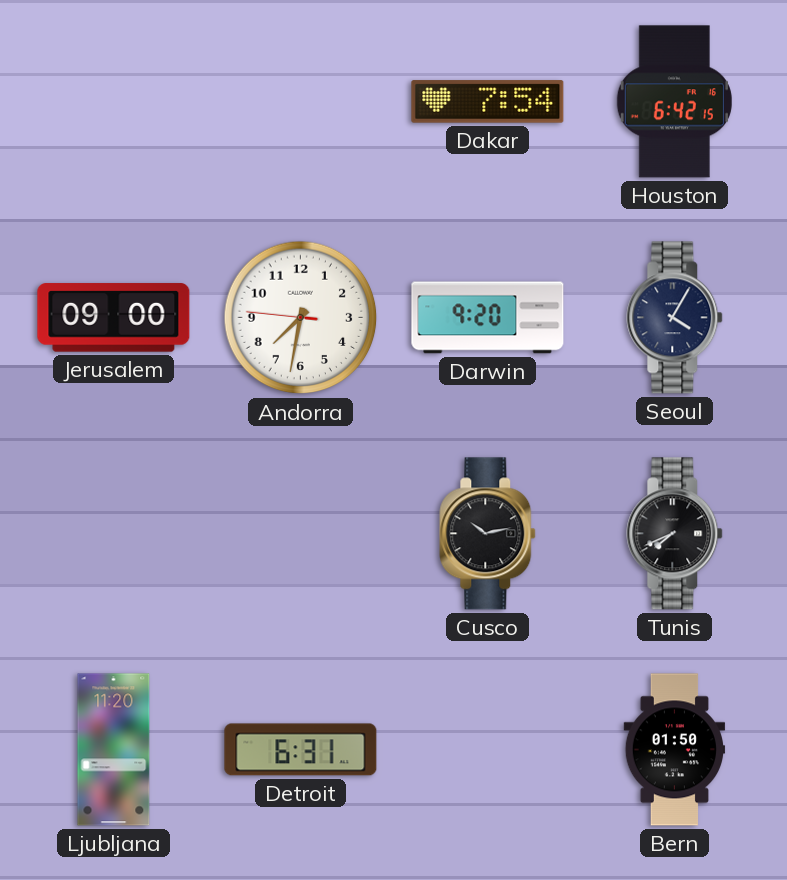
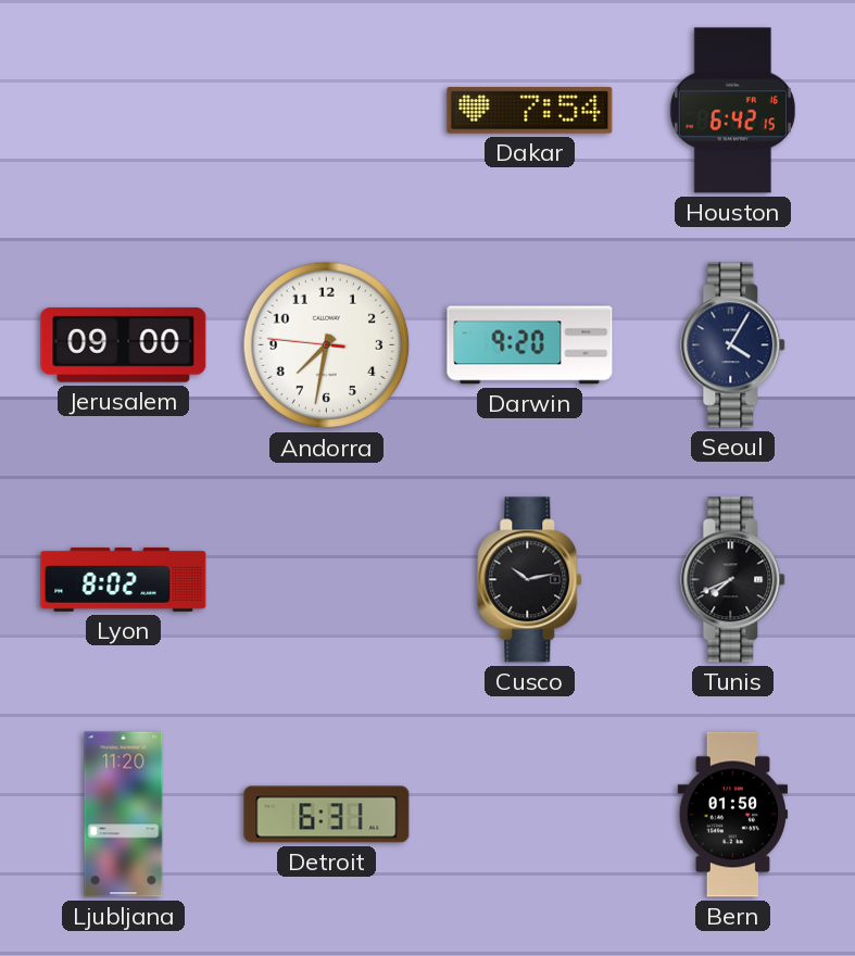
Lyon: none -> 8:02
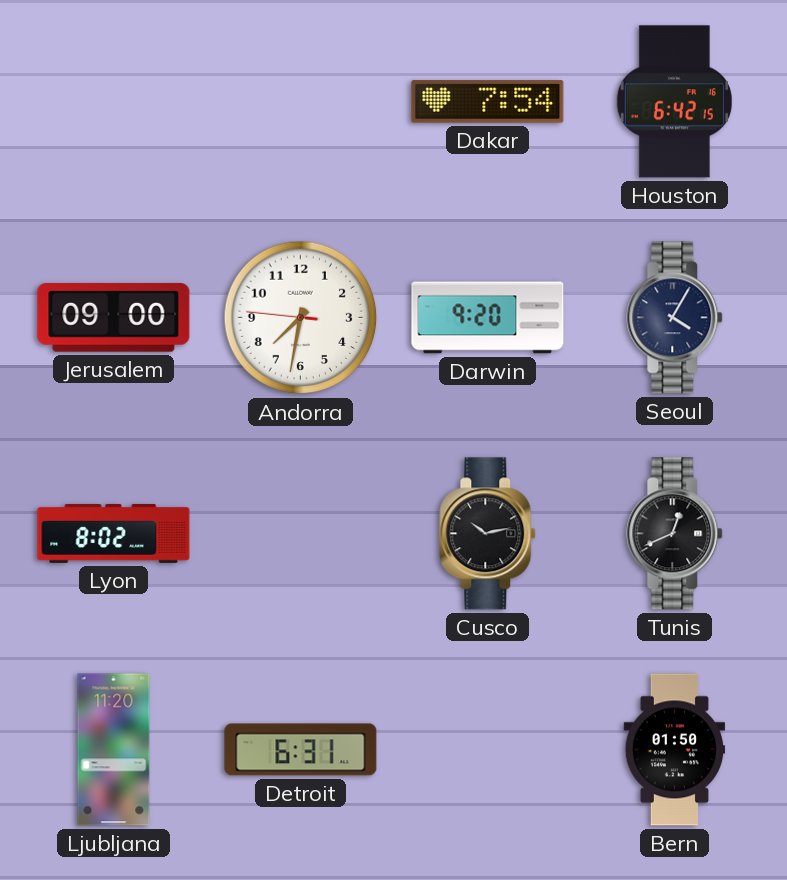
Tunis: 7:41 -> 12:41
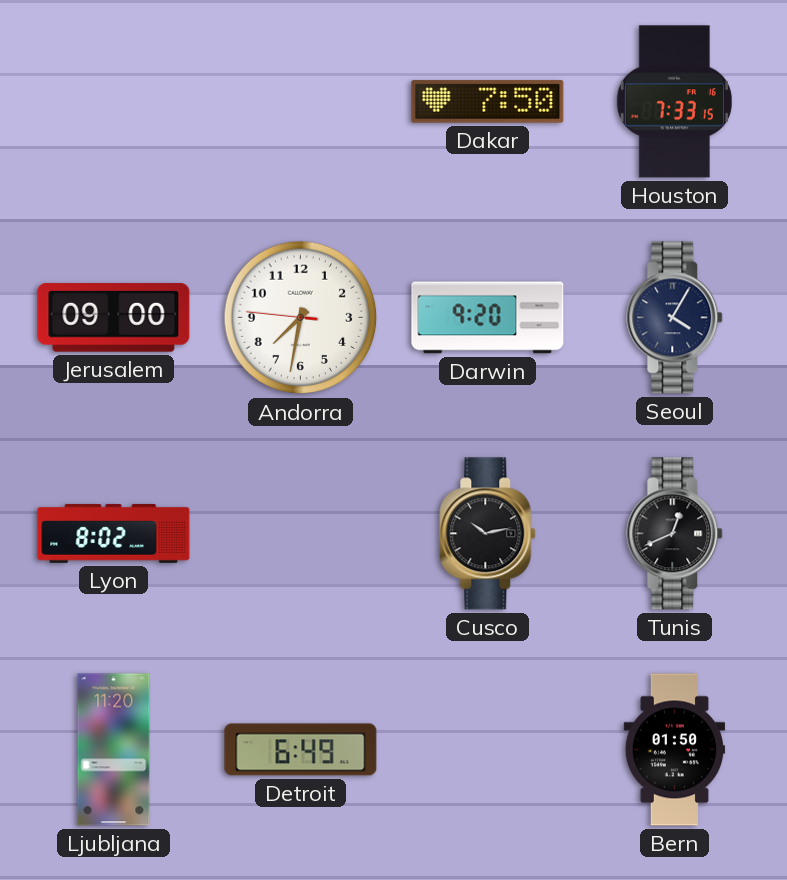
Dakar: 7:54 -> 7:50
Houston: 6:42 -> 7:33
Detroit: 6:31 -> 6:49
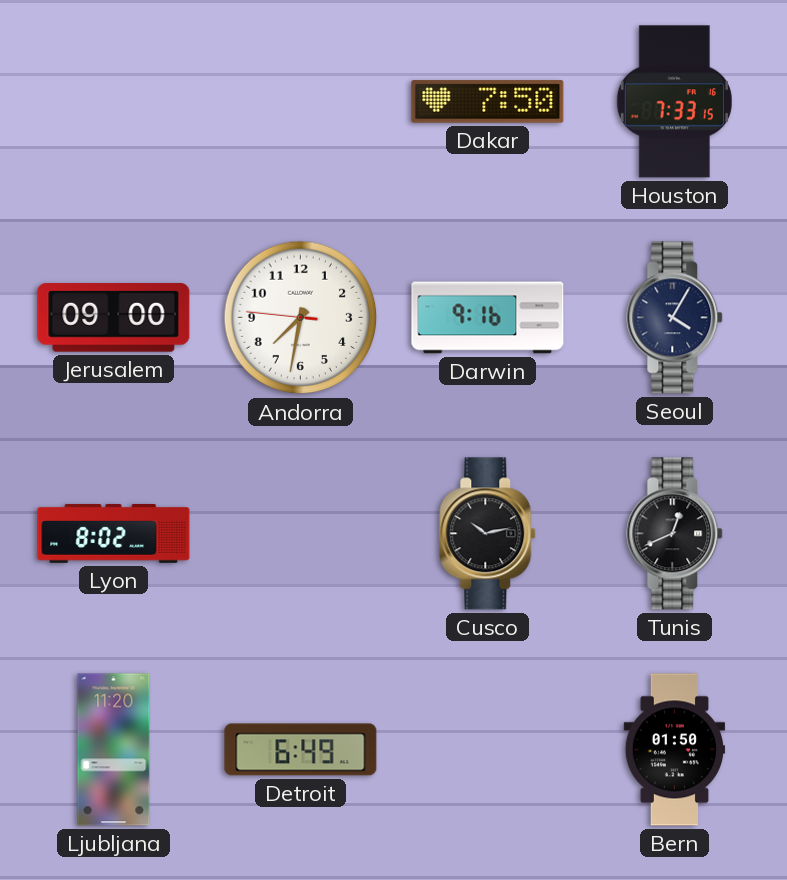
Darwin: 9:20 -> 9:16
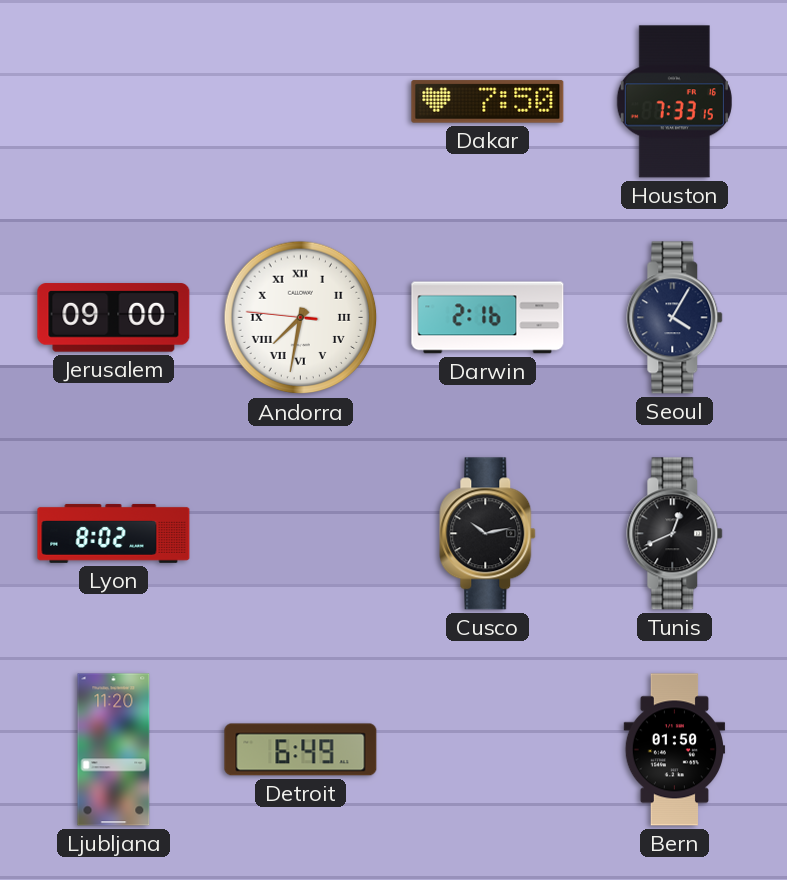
Andorra numerals: Arabic -> Roman
Darwin: 9:16 -> 2:16
